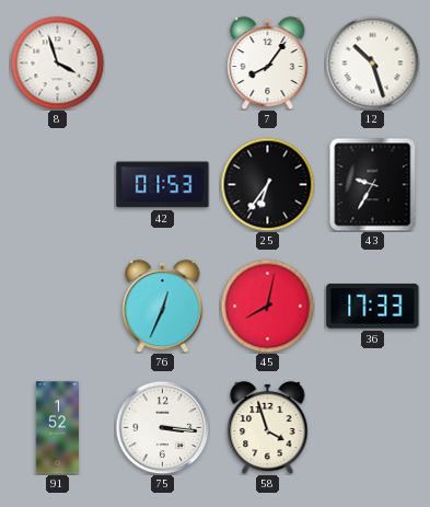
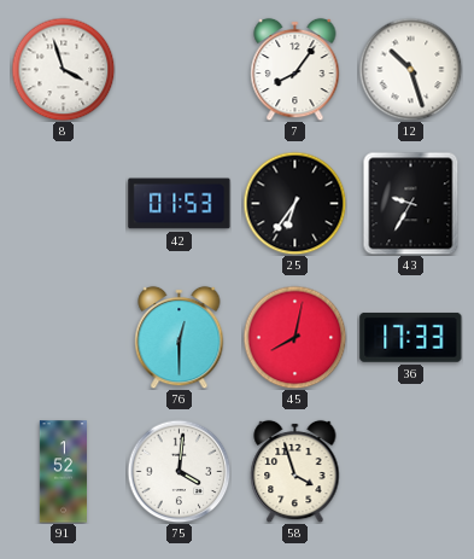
76: 12:34 -> 12:30
75: 3:16 -> 4:01
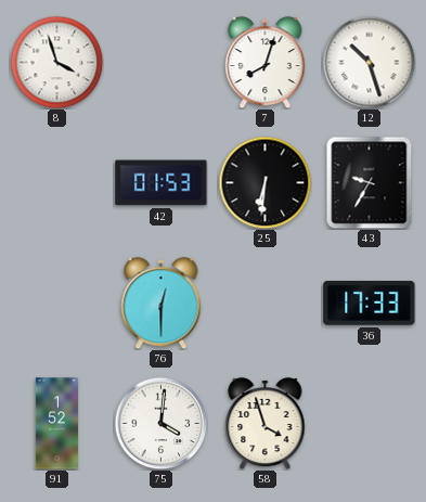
7: 8:06 -> 8:03
25: 6:36 -> 6:31
45: 8:02 -> none
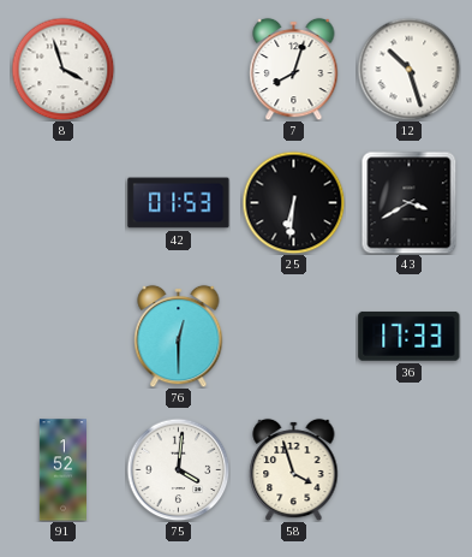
43: 9:35 -> 3:40
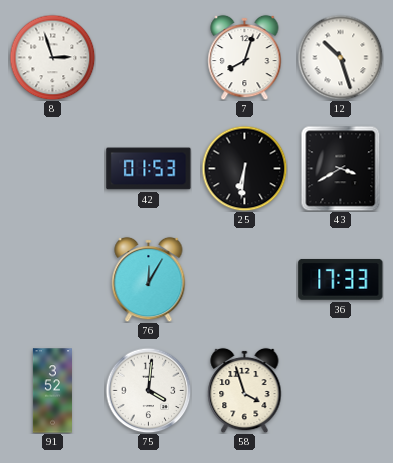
8: 3:57 -> 2:57
76: 12:30 -> 12:05
91: 1:52 -> 3:52
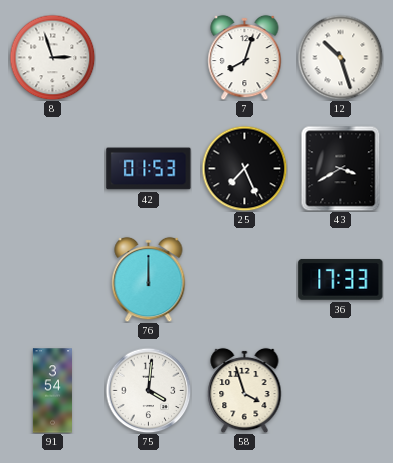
25: 6:31 -> 7:26
76: 12:05 -> 12:00
91: 3:52 -> 3:54
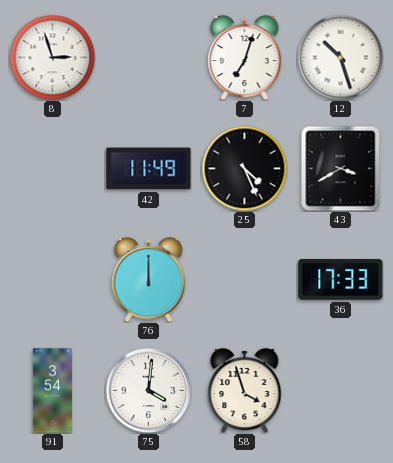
7: 8:03 -> 7:03
42: 01:53 -> 11:49
25: 7:26 -> 4:26
